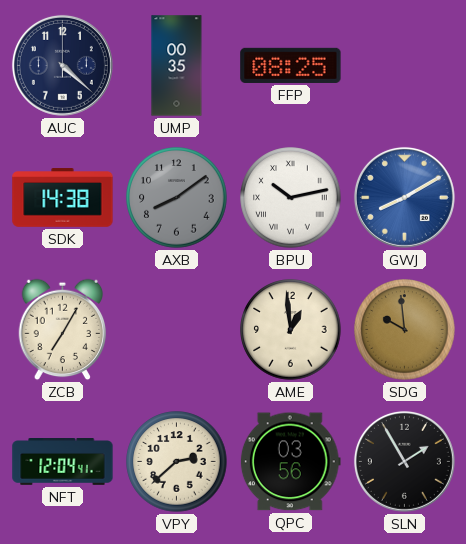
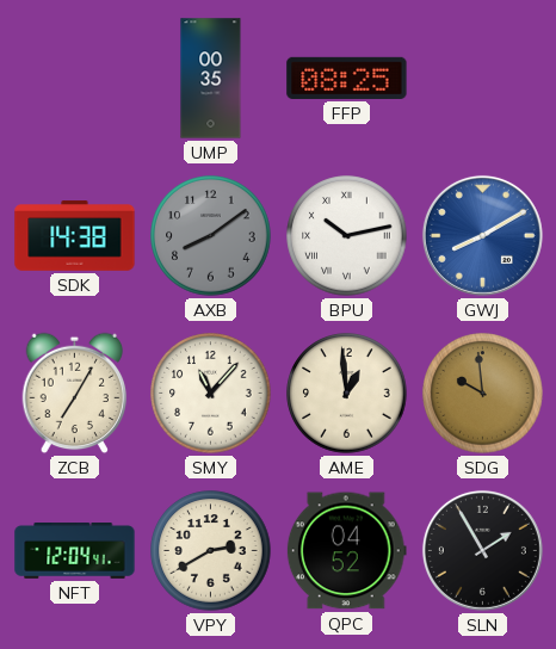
AUC: 4:22 -> none
SMY: none -> 11:07
VPY: 2:38 -> 2:40
QPC: 03:56 -> 04:52
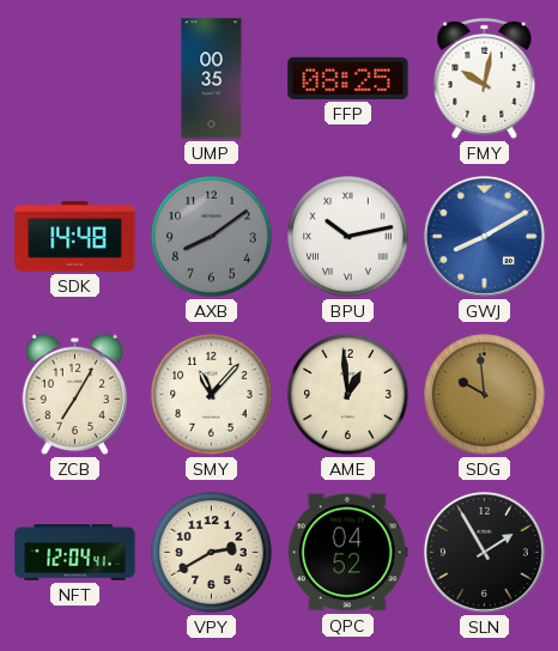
FMY: none -> 10:02
SDK: 14:38 -> 14:48
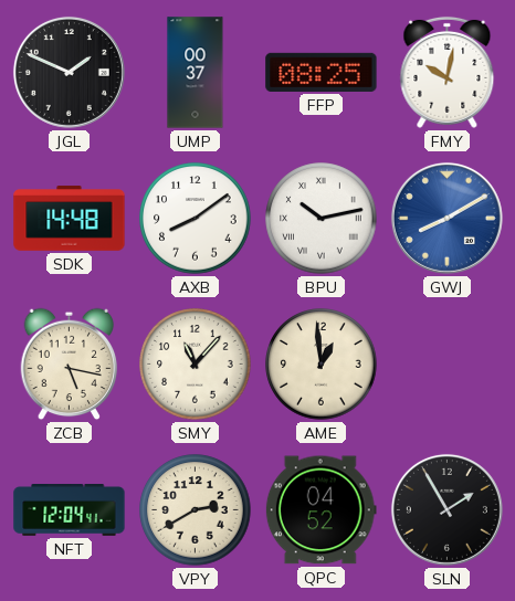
JGL: none -> 1:49
UMP: 00:35 -> 00:37
AXB dial: grey -> white
ZCB: 7:05 -> 5:17
SDG: 9:59 -> none
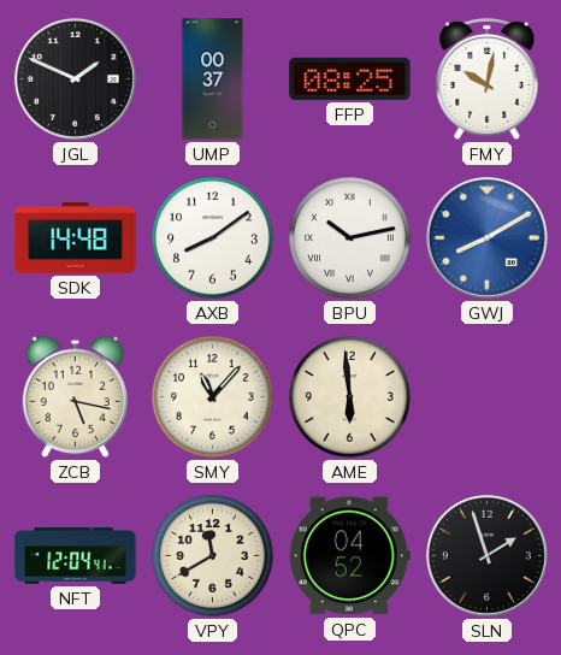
AME: 12:59 -> 5:59
VPY: 2:40 -> 11:40
SLN: 1:55 -> 1:57
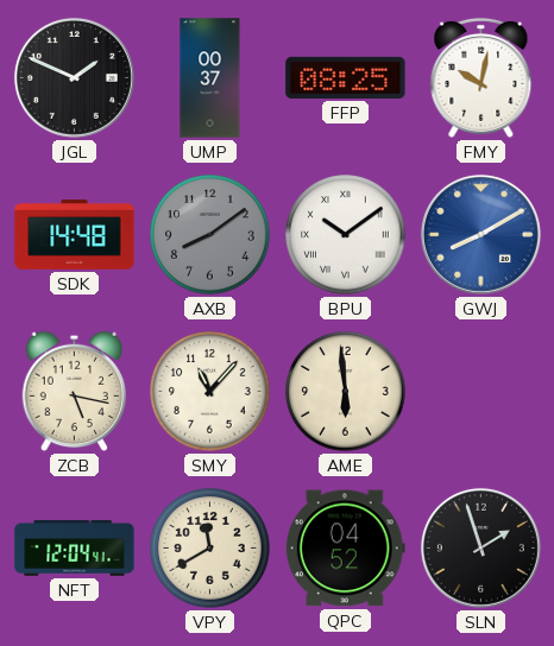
AXB dial: white -> grey
BPU: 10:13 -> 10:09
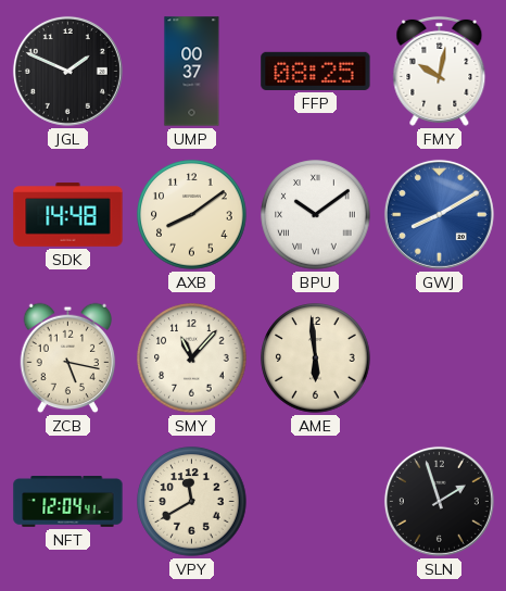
AXB dial: grey -> cream
QPC: 04:52 -> none
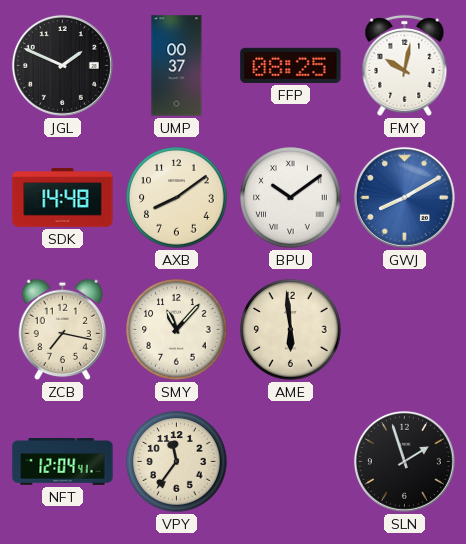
ZCB: 5:17 -> 7:17
VPY: 11:40 -> 11:36
